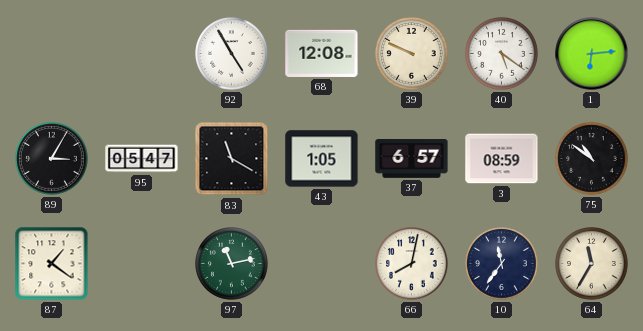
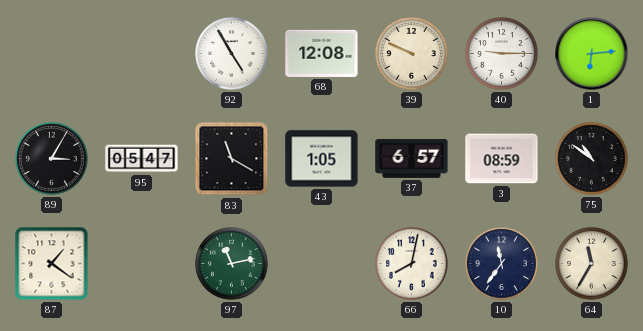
40: 5:21 -> 9:15
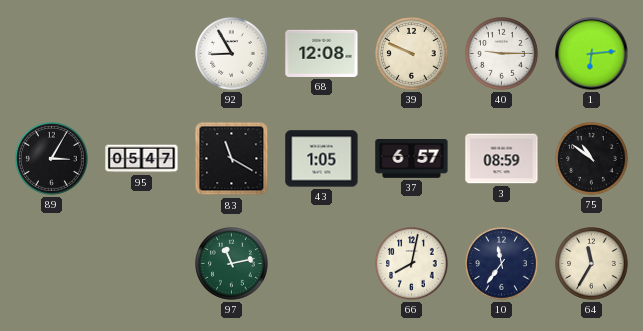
92: 4:55 -> 8:55
87: 1:21 -> none
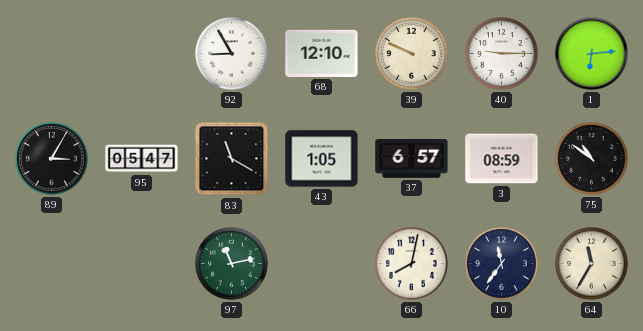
68: 12:08 -> 12:10
